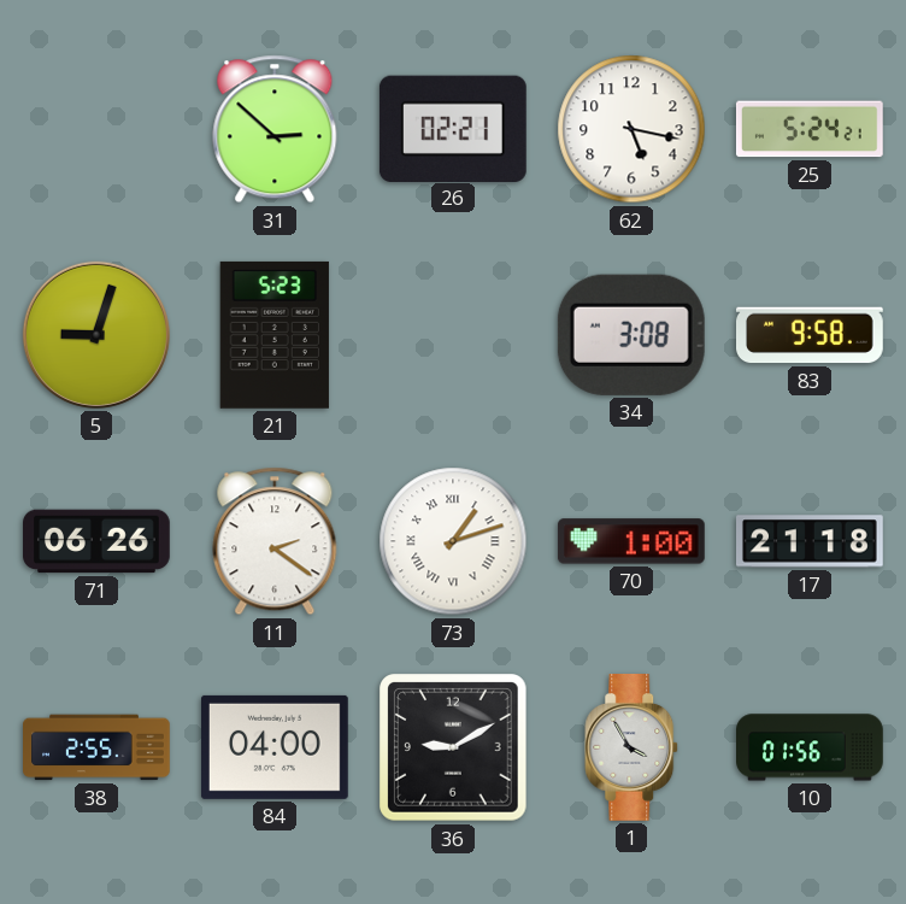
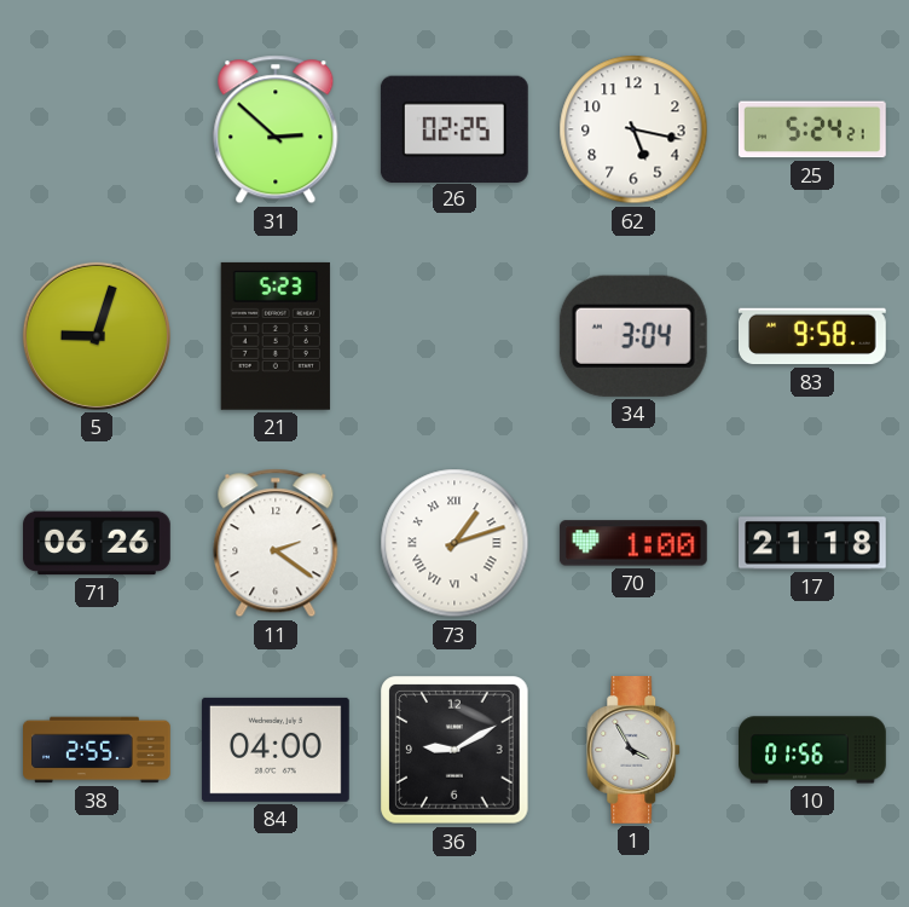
26: 02:21 -> 02:25
34: 3:08 -> 3:04
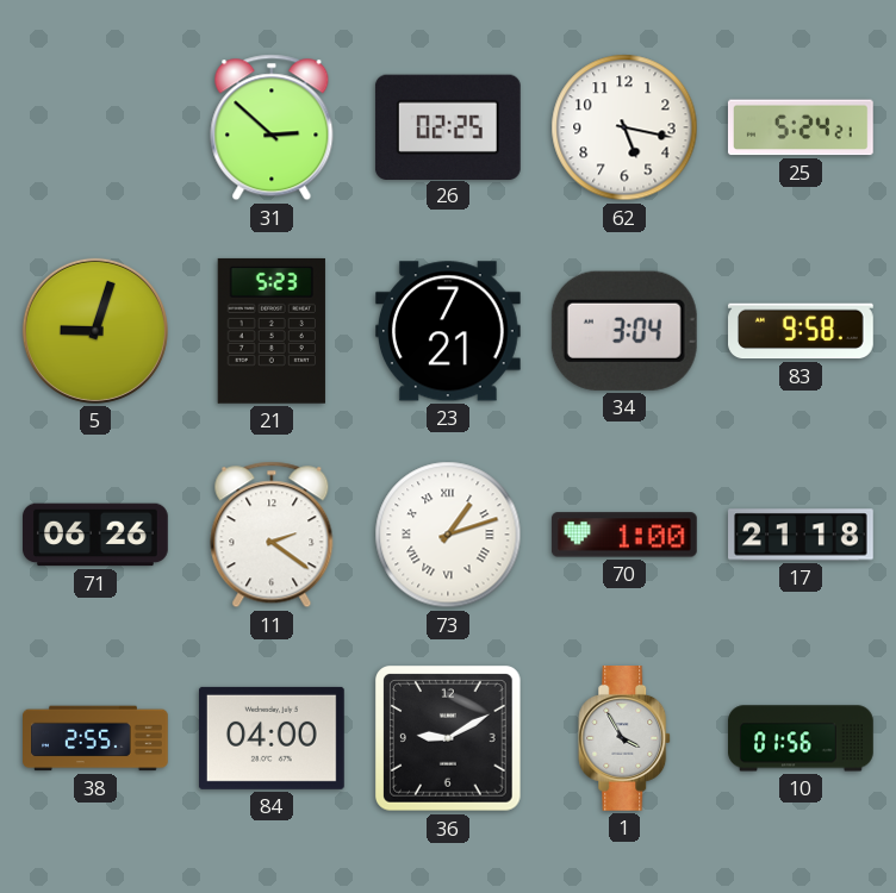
23: none -> 7:21
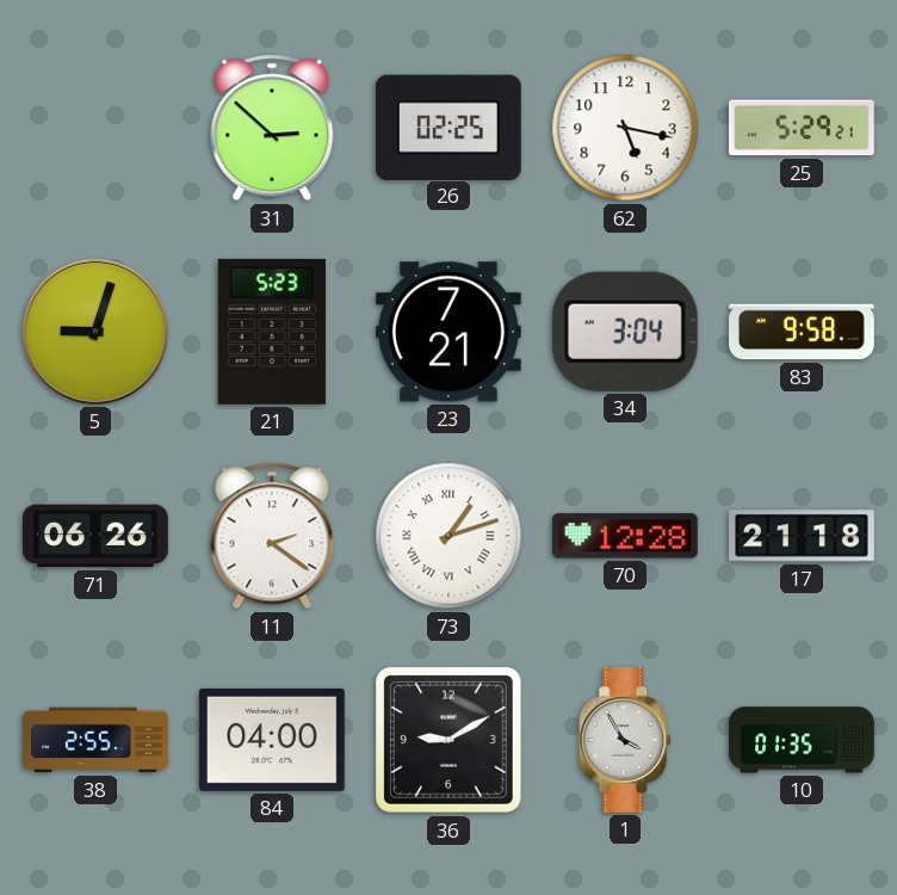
25: 5:24 -> 5:29
70: 1:00 -> 12:28
10: 01:56 -> 01:35
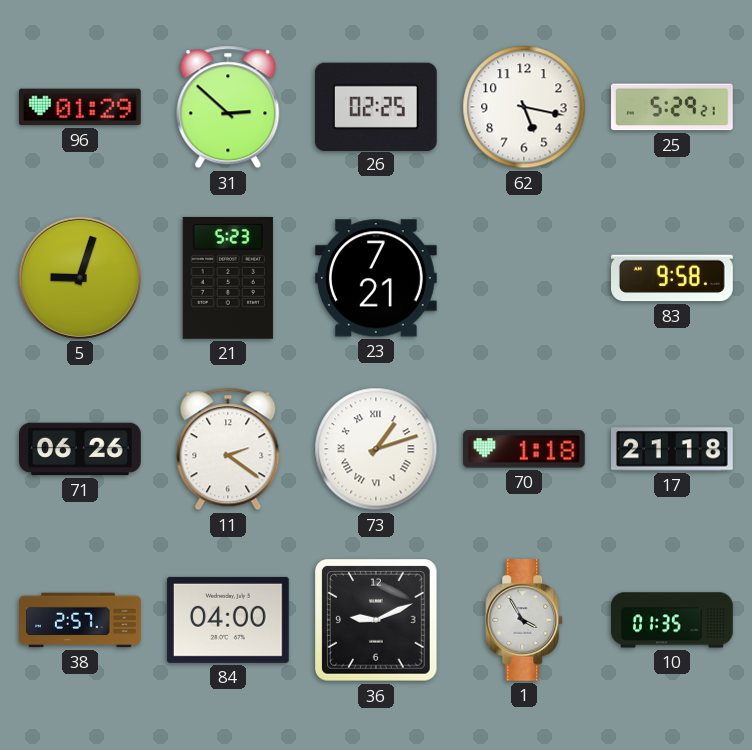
96: none -> 01:29
34: 3:04 -> none
70: 12:28 -> 1:18
38: 2:55 -> 2:57
36: 9:10 -> 9:11
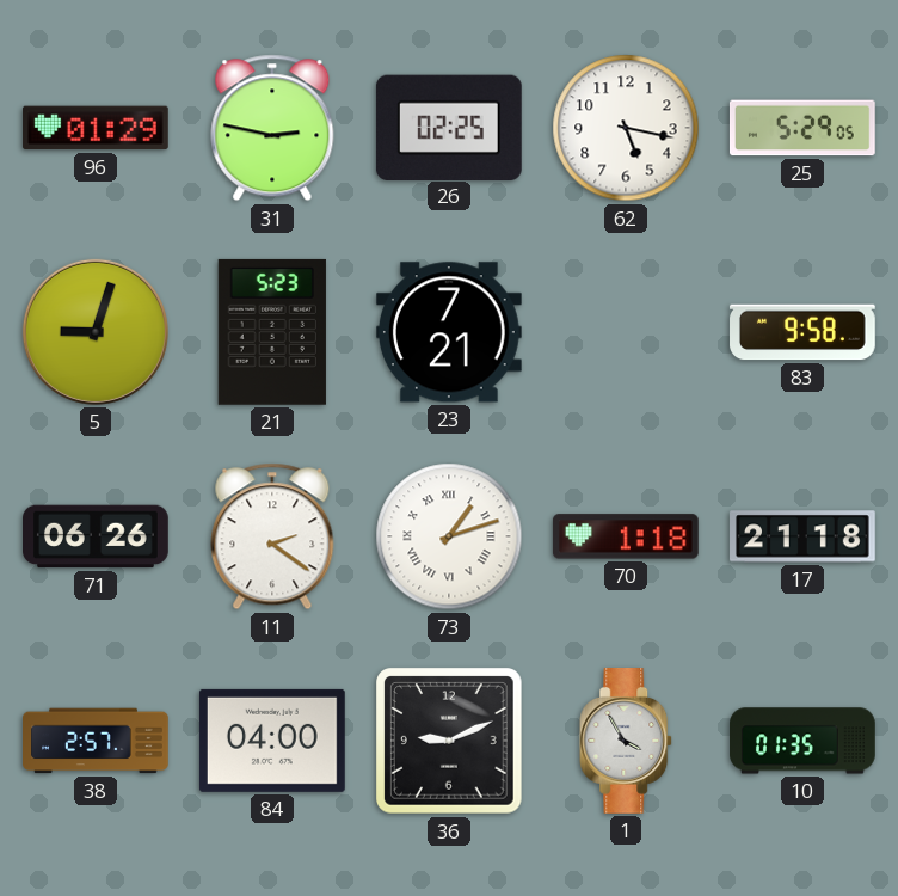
31: 2:52 -> 2:47
25: 5:29:21 -> 5:29:05
